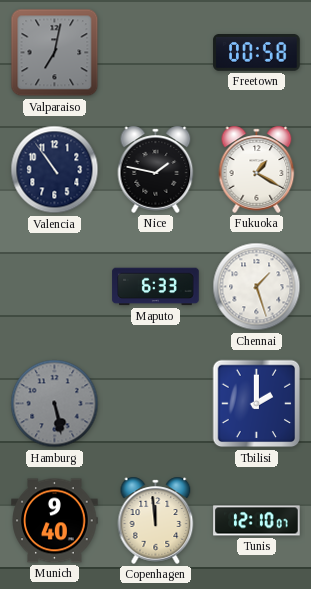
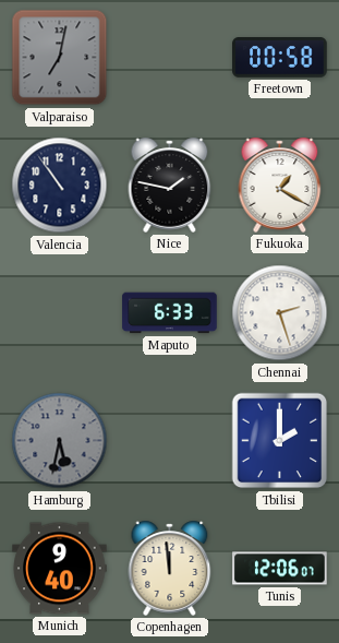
Chennai: 1:27 -> 2:27
Hamburg: 5:28 -> 5:32
Tunis: 12:10 -> 12:06
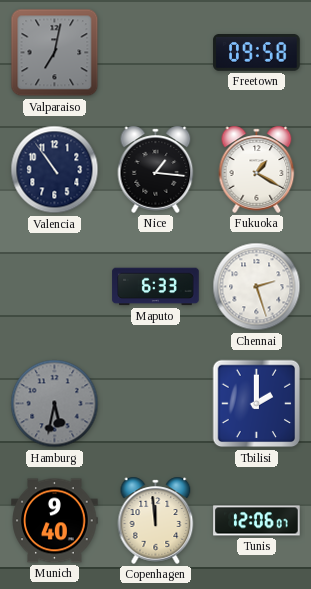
Freetown: 00:58 -> 09:58
Nice: 1:47 -> 1:16
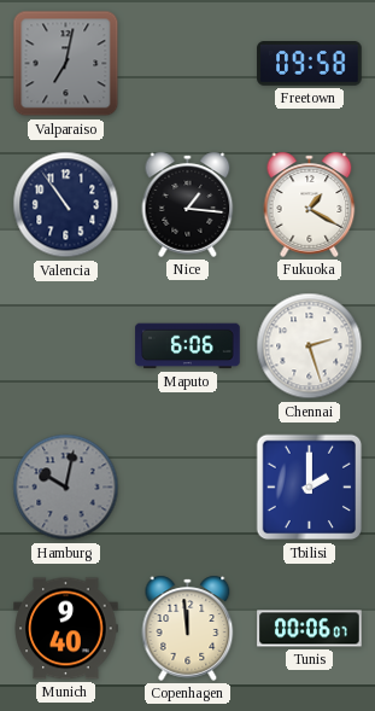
Maputo: 6:33 -> 6:06
Hamburg: 5:32 -> 10:02
Tunis: 12:06 -> 00:06
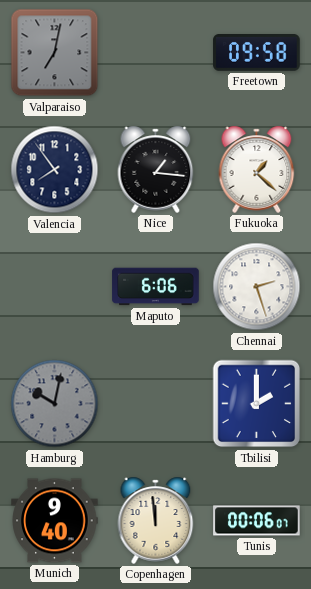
Valencia: 10:54 -> 7:54
Fukuoka: 1:20 -> 1:22
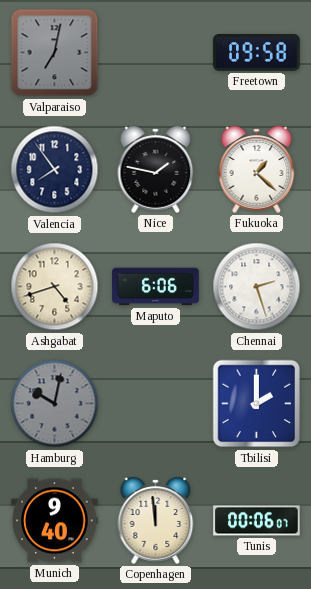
Nice: 1:16 -> 1:47
Ashgabat: none -> 4:42
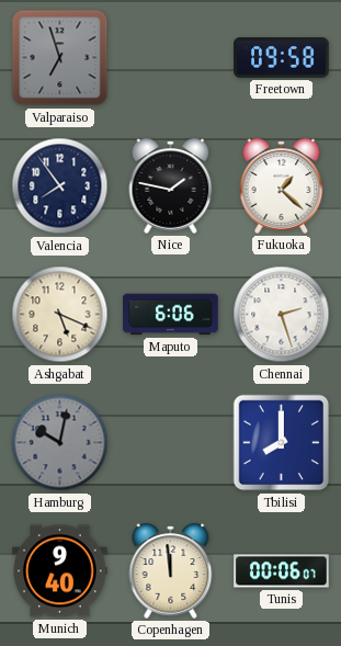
Valparaiso: 7:02 -> 6:57
Ashgabat: 4:42 -> 5:19
Tbilisi: 2:00 -> 8:00
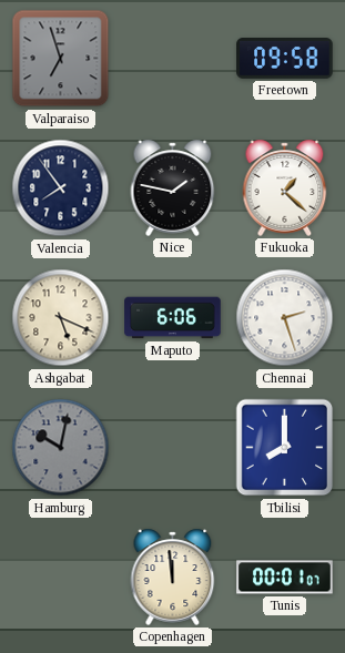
Munich: 9:40 -> none
Tunis: 00:06 -> 00:01
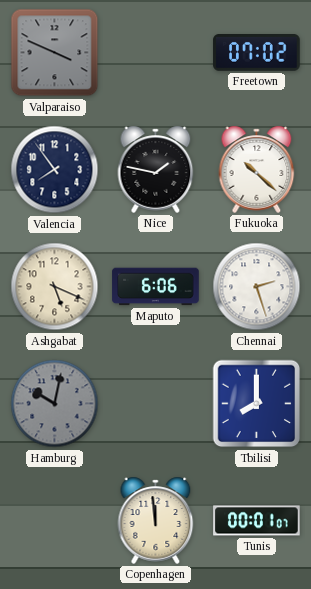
Valparaiso: 6:57 -> 3:49
Freetown: 09:58 -> 07:02
Fukuoka: 1:22 -> 10:22
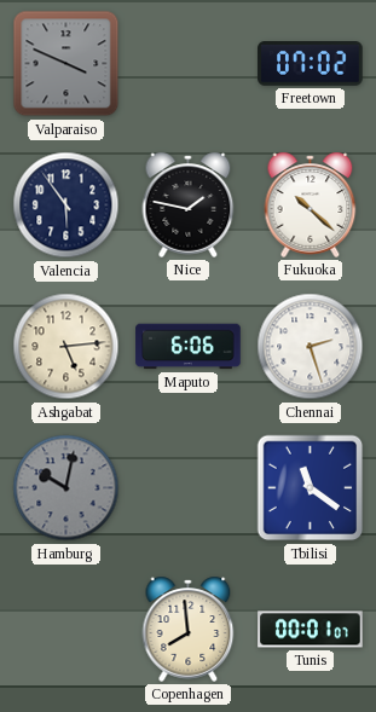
Valencia: 7:54 -> 5:54
Ashgabat: 5:19 -> 5:14
Tbilisi: 8:00 -> 11:21
Copenhagen: 11:59 -> 7:59
